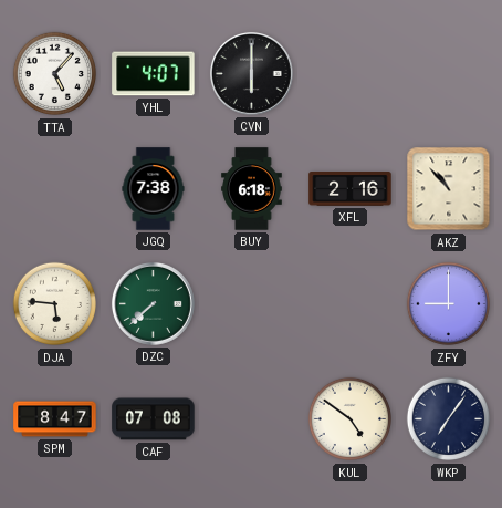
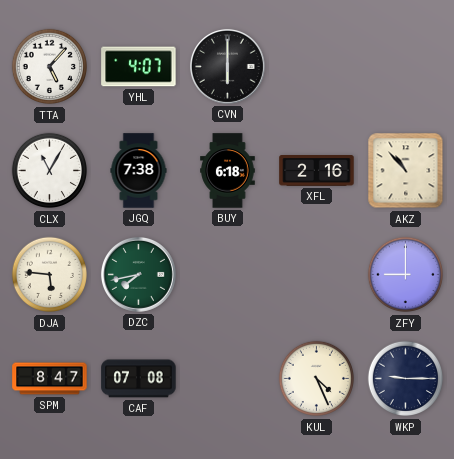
CLX: none -> 11:05
DZC: 7:38 -> 7:43
KUL: 4:51 -> 4:26
WKP: 7:06 -> 9:15
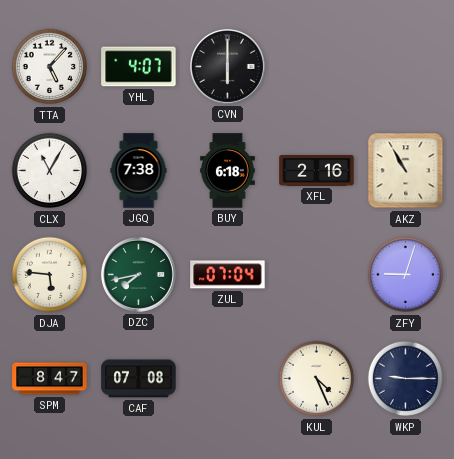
AKZ: 10:53 -> 10:55
ZUL: none -> 07:04
ZFY: 9:00 -> 9:03
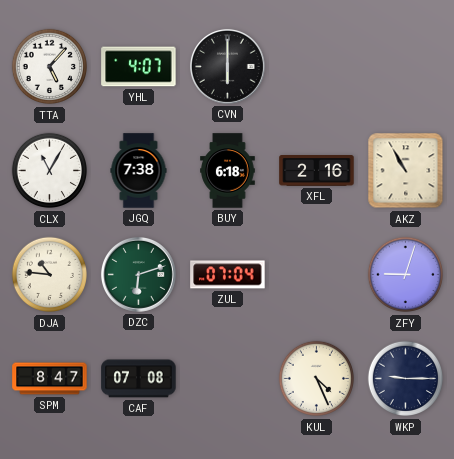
DJA: 5:46 -> 10:46
DZC: 7:43 -> 6:12
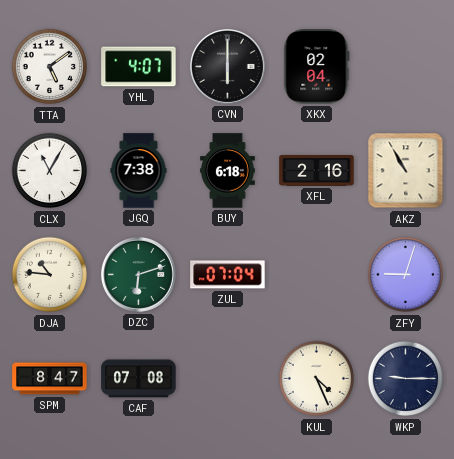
TTA: 5:07 -> 5:09
XKX: none -> 02:04
